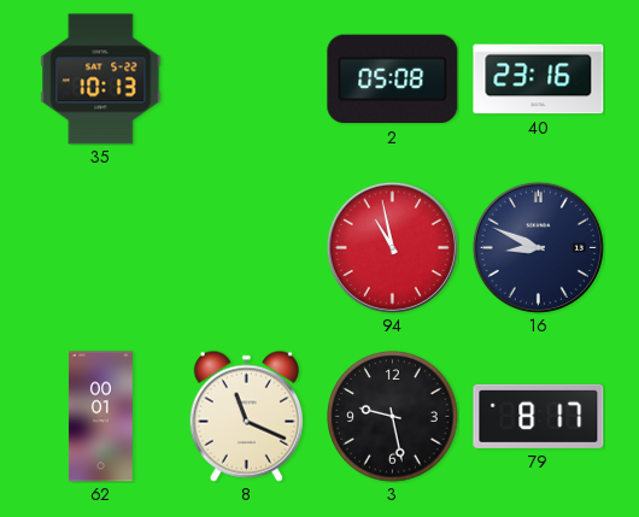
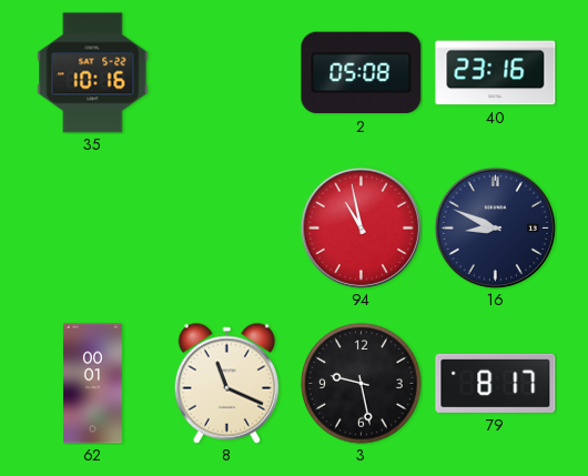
35: 10:13 -> 10:16
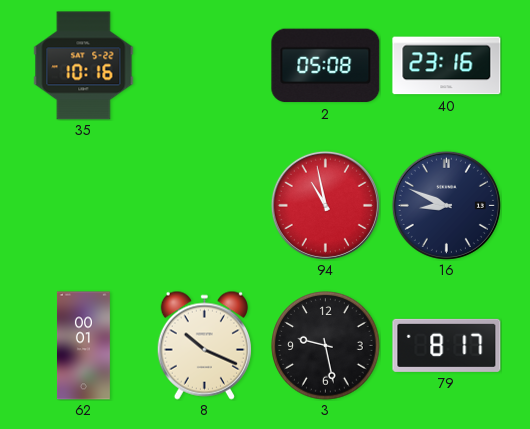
8: 11:19 -> 10:19
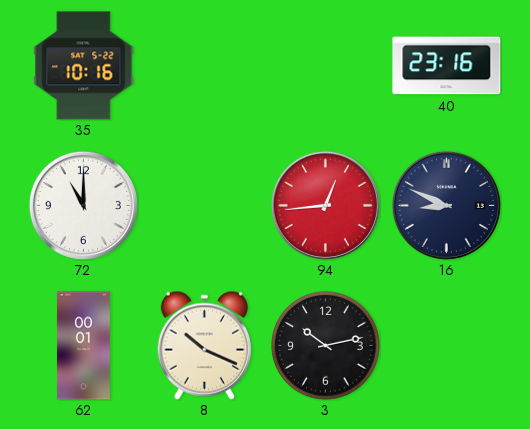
2: 05:08 -> none
72: none -> 11:00
94: 10:58 -> 12:44
3: 9:28 -> 10:13
79: 8:17 -> none
